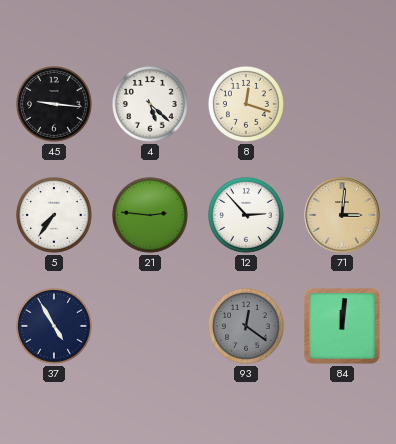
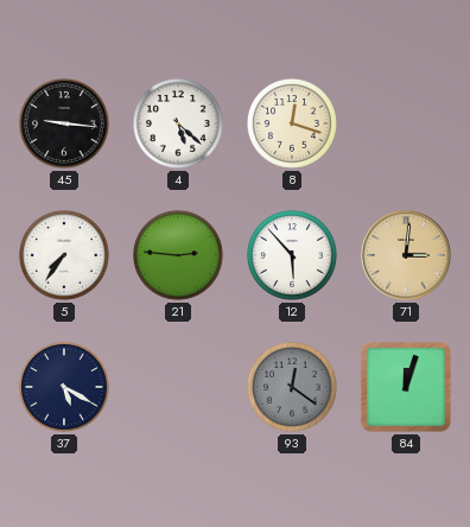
12: 2:53 -> 5:53
37: 4:55 -> 5:20
84: 12:01 -> 12:03
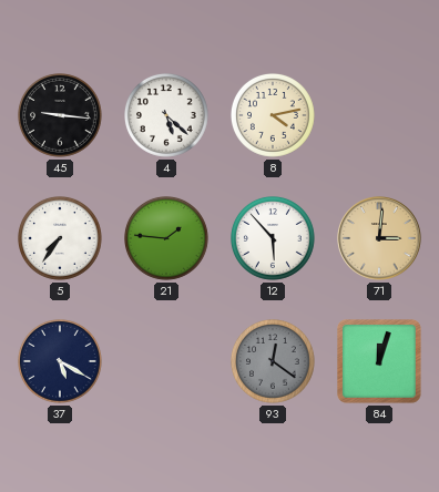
8: 12:18 -> 4:13
21: 2:46 -> 1:46
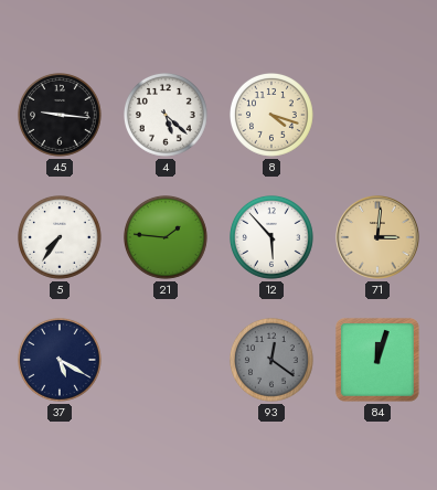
8: 4:13 -> 4:18
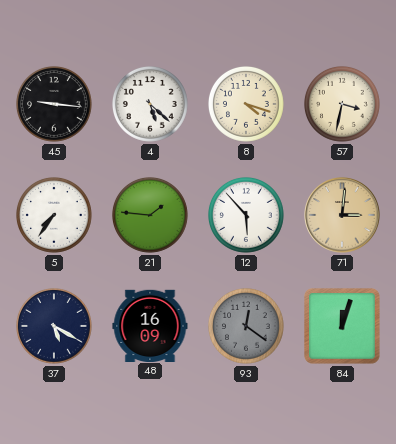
57: none -> 3:32
48: none -> 16:09
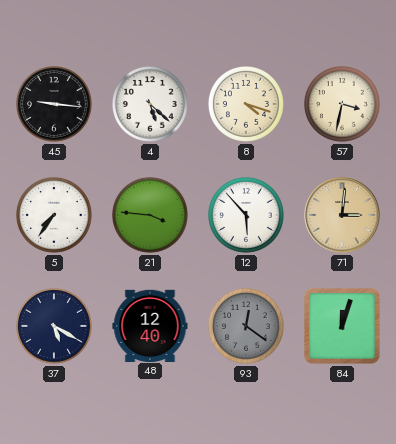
21: 1:46 -> 3:46
48: 16:09 -> 12:40
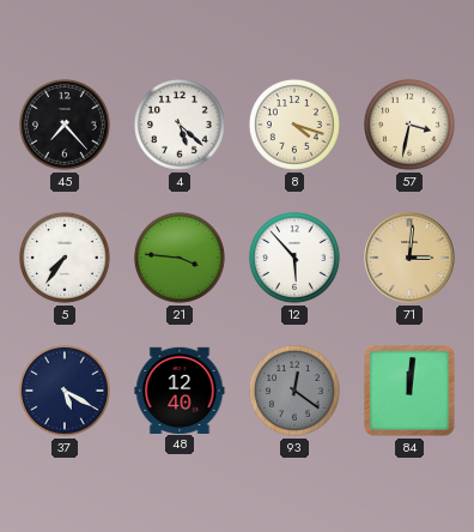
45: 9:16 -> 7:23
84: 12:03 -> 12:01
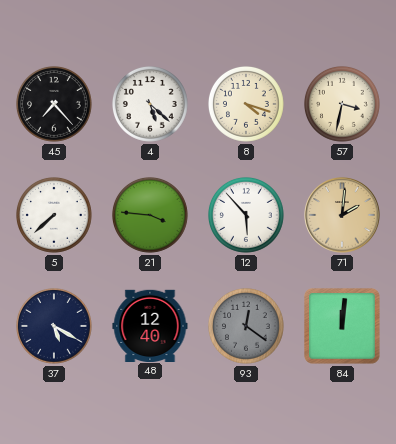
5: 7:36 -> 7:38
71: 3:01 -> 2:01
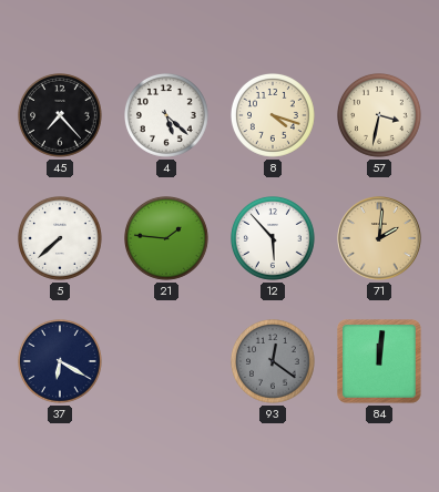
21: 3:46 -> 1:46
37: 5:20 -> 6:20
48: 12:40 -> none
